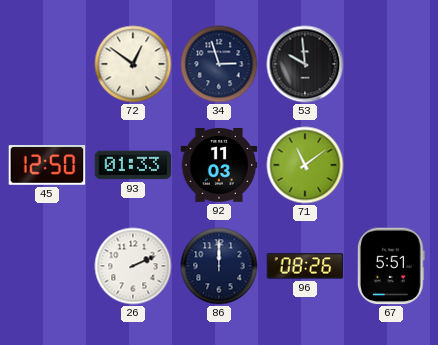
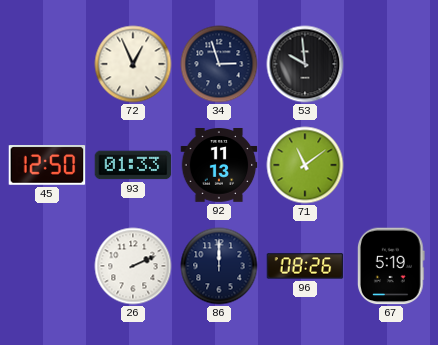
72: 12:51 -> 12:56
92: 11:03 -> 11:13
67: 5:51 -> 5:19
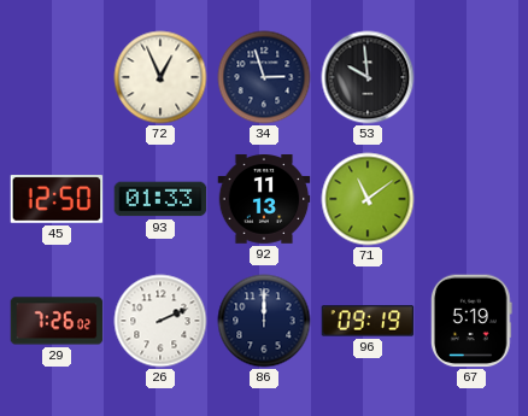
29: none -> 7:26
96: 08:26 -> 09:19
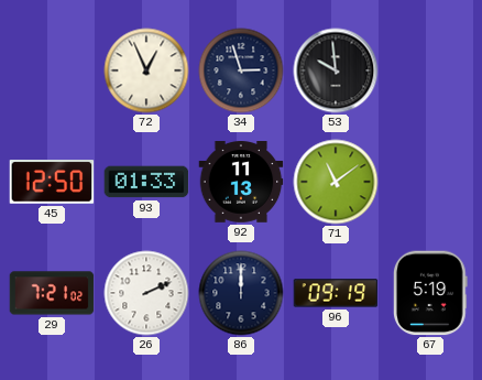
29: 7:26 -> 7:21
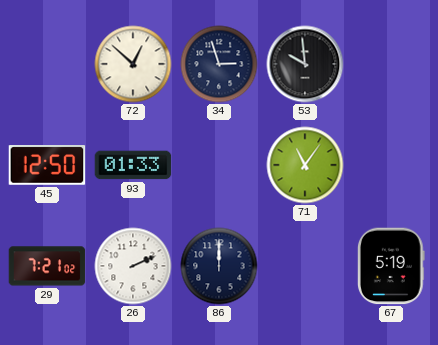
72: 12:56 -> 12:52
92: 11:13 -> none
71: 11:09 -> 11:06
96: 09:19 -> none
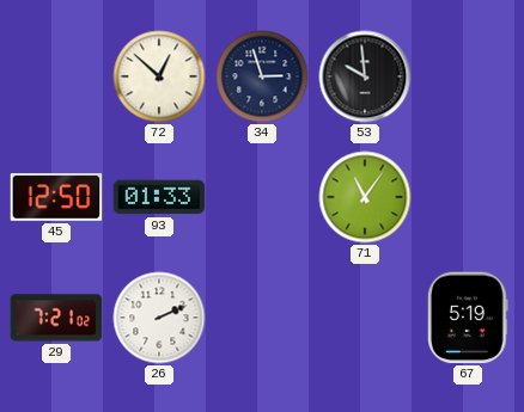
86: 12:00 -> none
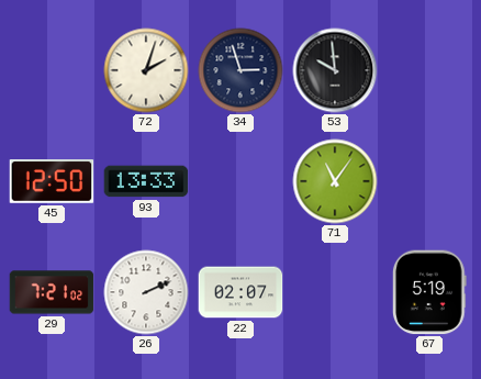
72: 12:52 -> 2:03
93: 01:33 -> 13:33
22: none -> 02:07
